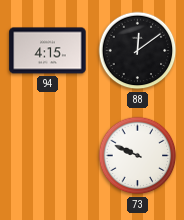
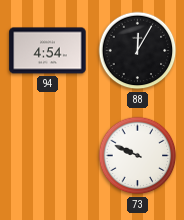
94: 4:15 -> 4:54
88: 12:09 -> 12:05
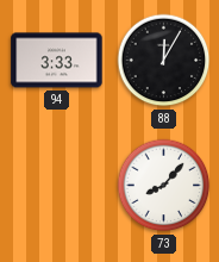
94: 4:54 -> 3:33
73: 9:49 -> 8:07
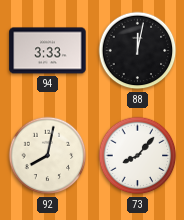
88: 12:05 -> 12:02
92: none -> 8:02
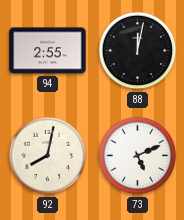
94: 3:33 -> 2:55
73: 8:07 -> 5:11
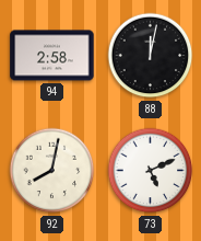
94: 2:55 -> 2:58
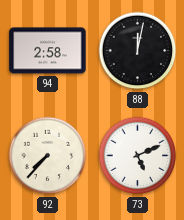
92: 8:02 -> 7:37
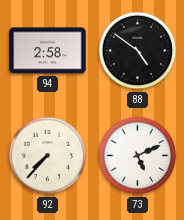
88: 12:02 -> 4:51
